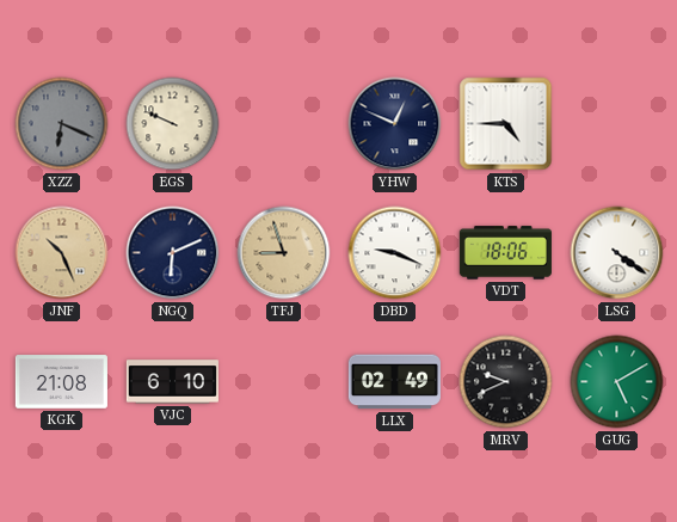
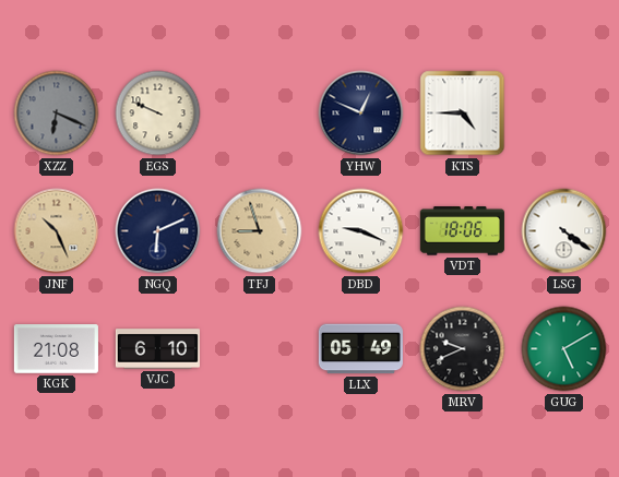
LLX: 02:49 -> 05:49
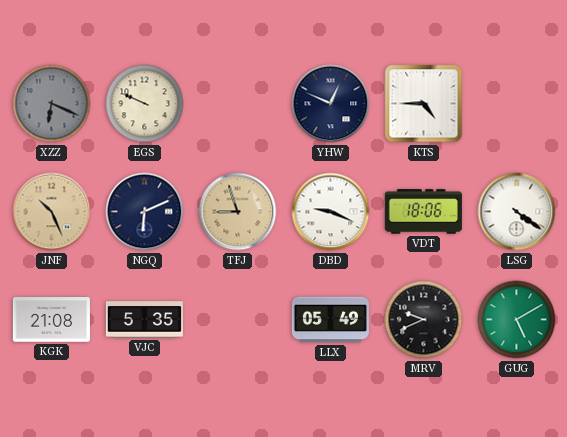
VJC: 6:10 -> 5:35
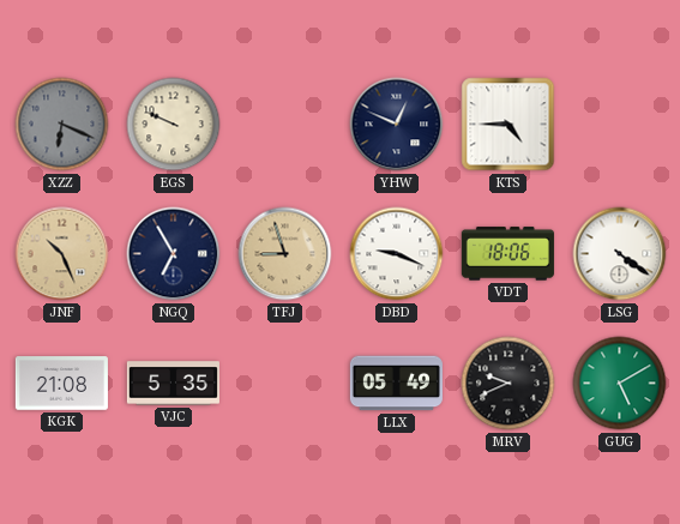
NGQ: 6:11 -> 6:55
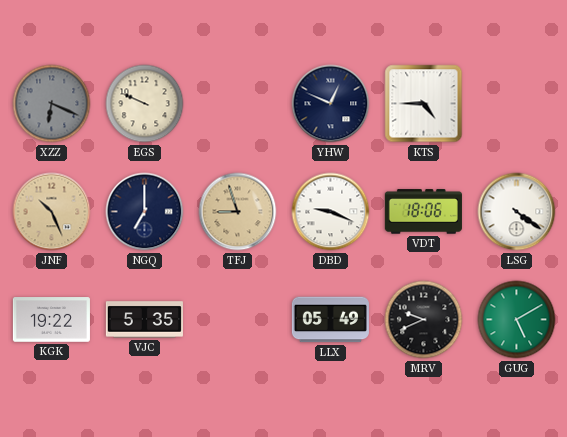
NGQ: 6:55 -> 7:00
KGK: 21:08 -> 19:22
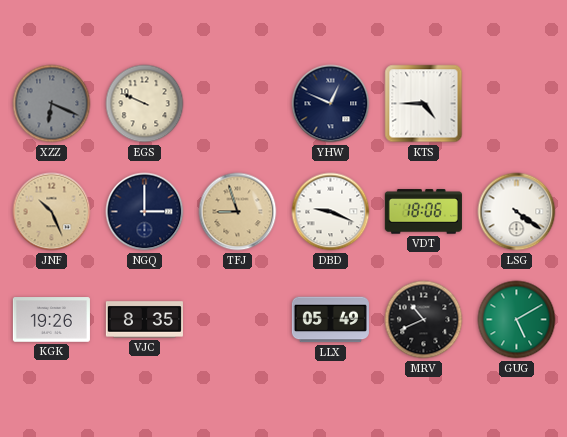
NGQ: 7:00 -> 3:00
KGK: 19:22 -> 19:26
VJC: 5:35 -> 8:35
MRV: 9:41 -> 10:41
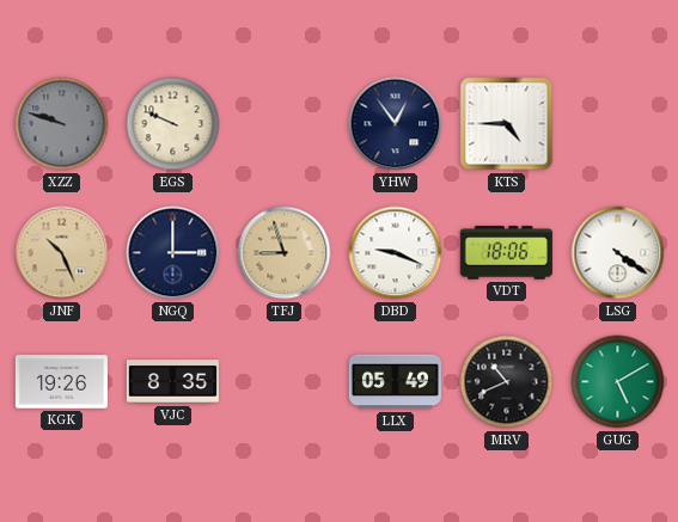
XZZ: 6:19 -> 9:48
YHW: 12:49 -> 12:54
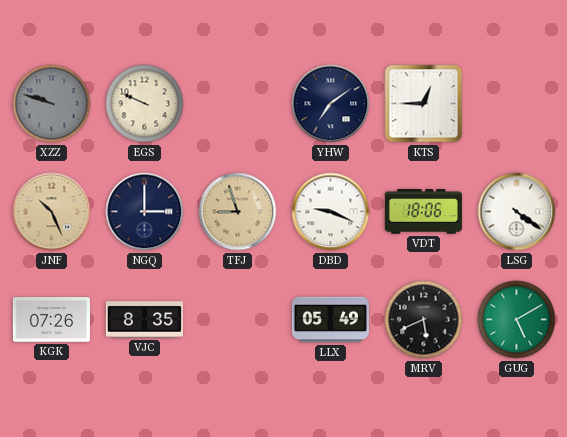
YHW: 12:54 -> 7:09
KTS: 4:45 -> 12:45
KGK: 19:26 -> 07:26
MRV: 10:41 -> 5:41
